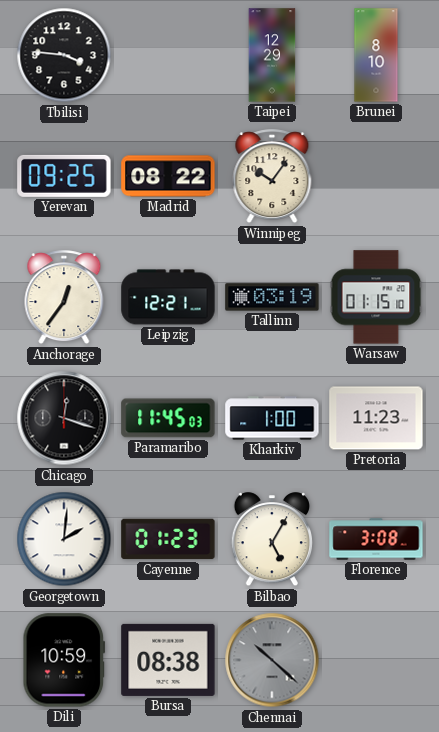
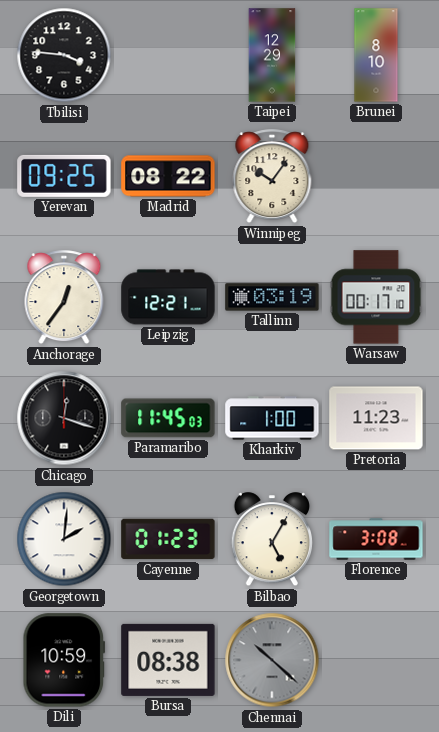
Warsaw: 01:15 -> 00:17
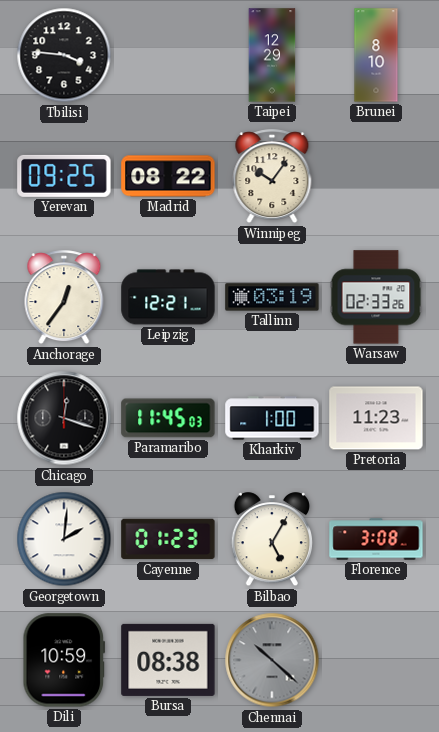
Warsaw: 00:17 -> 02:33
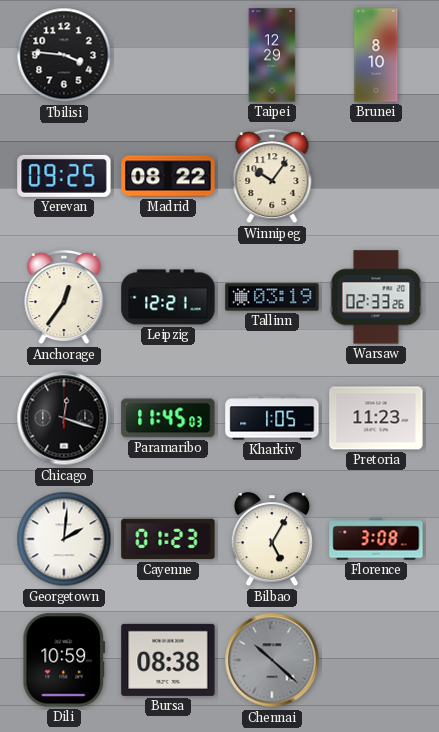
Kharkiv: 1:00 -> 1:05
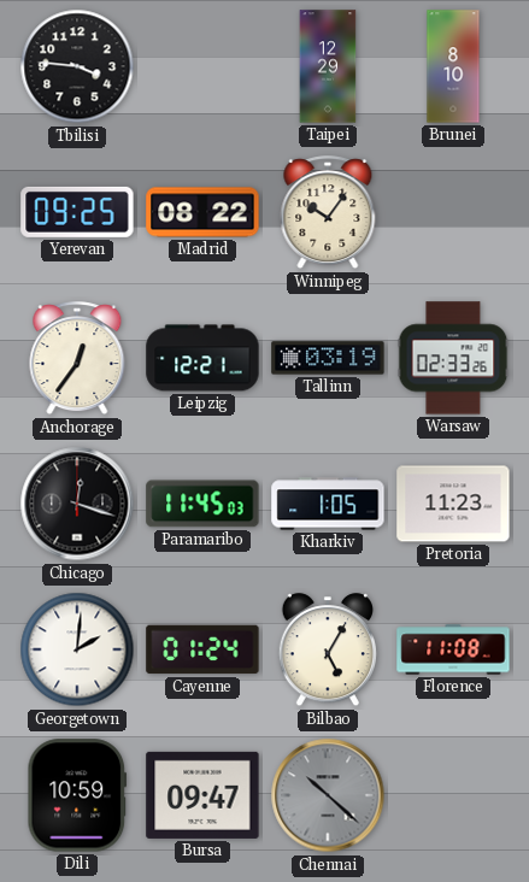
Cayenne: 01:23 -> 01:24
Florence: 3:08 -> 11:08
Bursa: 08:38 -> 09:47
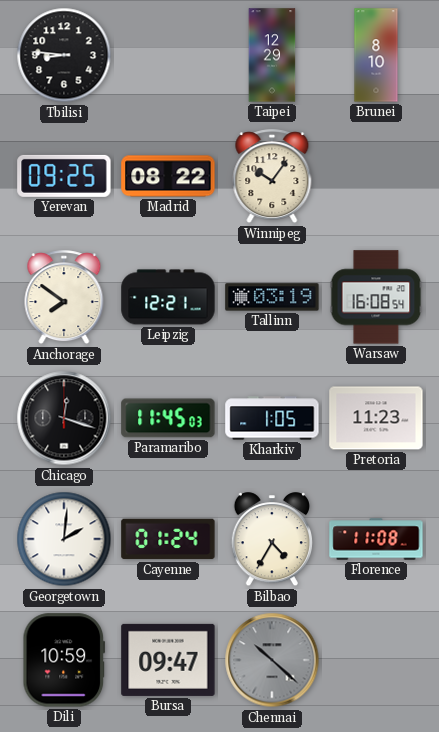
Tbilisi: 3:46 -> 8:46
Anchorage: 12:36 -> 7:51
Warsaw: 02:33 -> 16:08
Bilbao: 5:05 -> 4:35
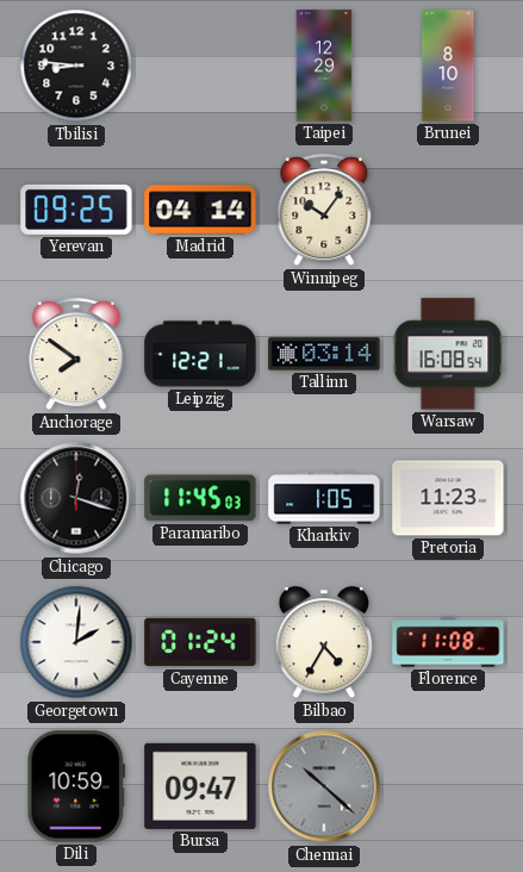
Madrid: 08:22 -> 04:14
Tallinn: 03:19 -> 03:14
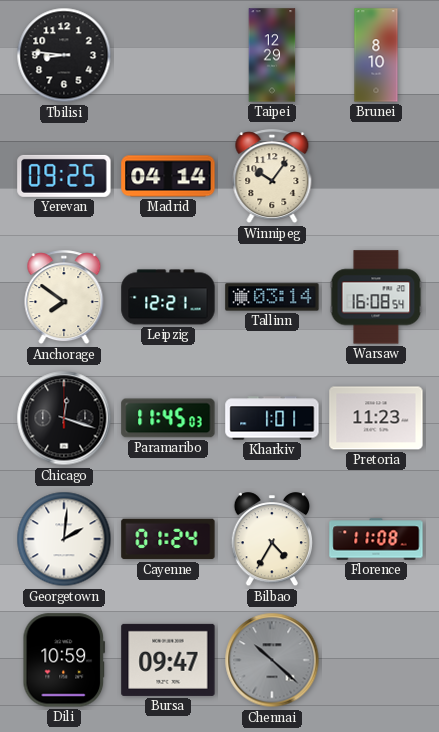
Kharkiv: 1:05 -> 1:01
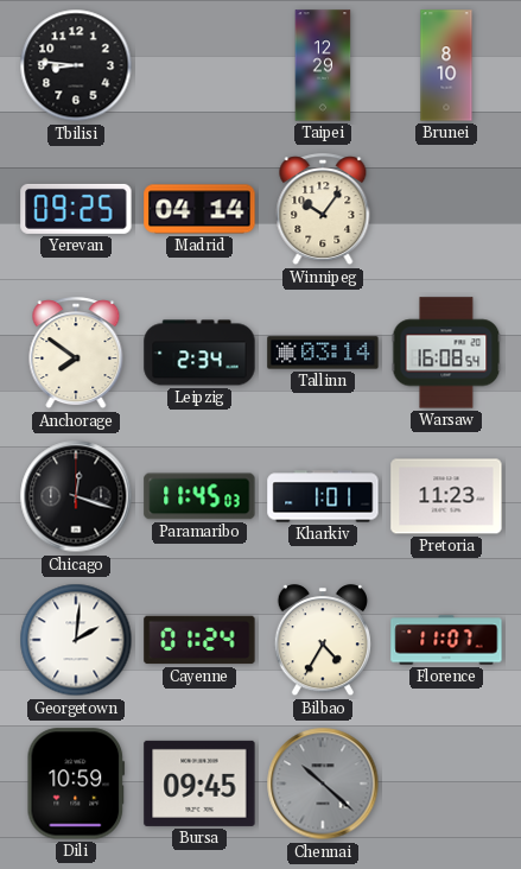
Leipzig: 12:21 -> 2:34
Florence: 11:08 -> 11:07
Bursa: 09:47 -> 09:45
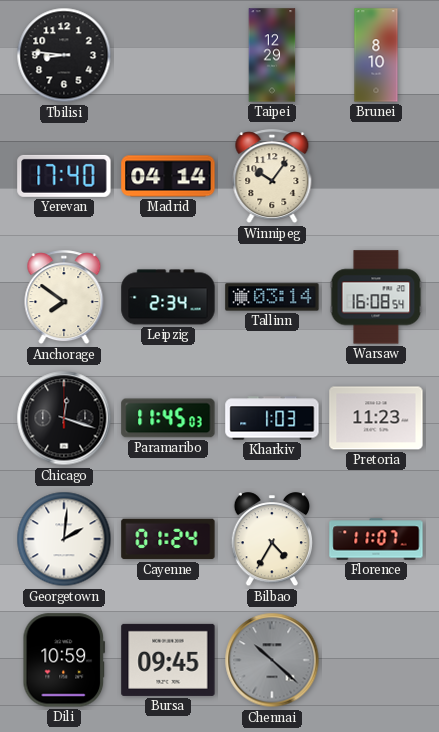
Yerevan: 09:25 -> 17:40
Kharkiv: 1:01 -> 1:03
